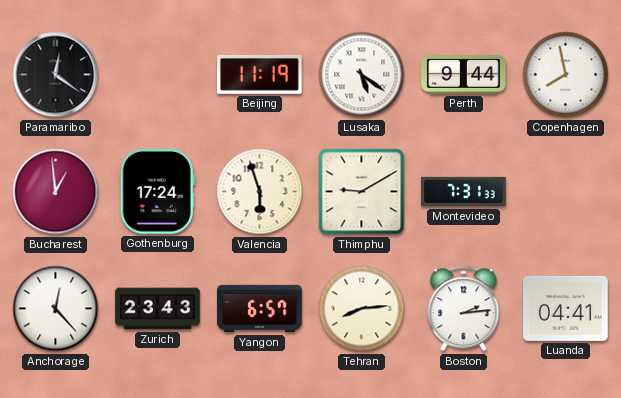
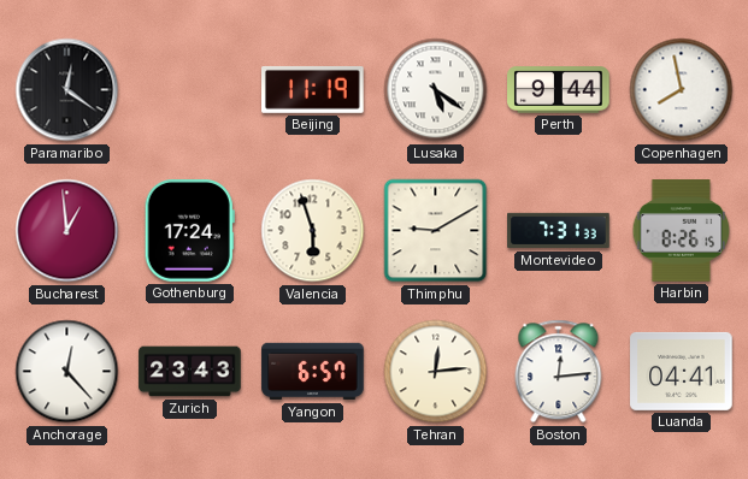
Harbin: none -> 8:26
Tehran: 8:14 -> 12:14
Boston: 2:14 -> 12:14
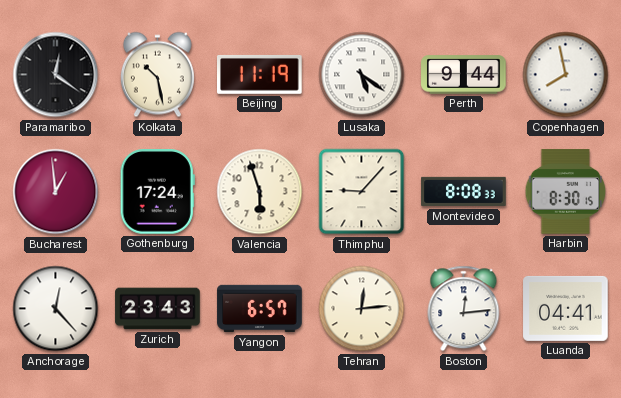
Kolkata: none -> 10:28
Thimphu: 9:10 -> 9:07
Montevideo: 7:31 -> 8:08
Harbin: 8:26 -> 8:30
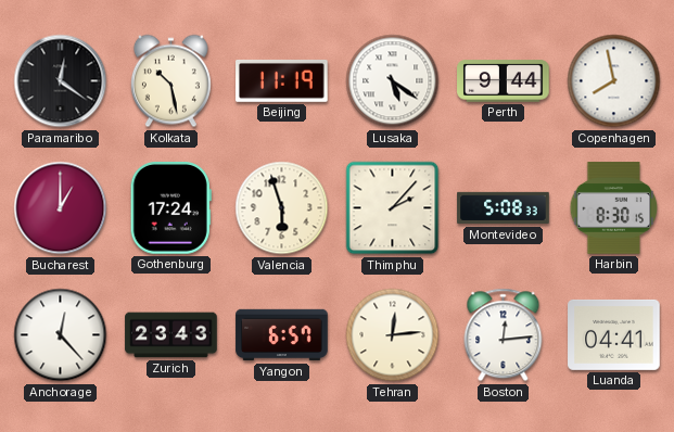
Bucharest: 12:59 -> 1:00
Thimphu: 9:07 -> 2:07
Montevideo: 8:08 -> 5:08
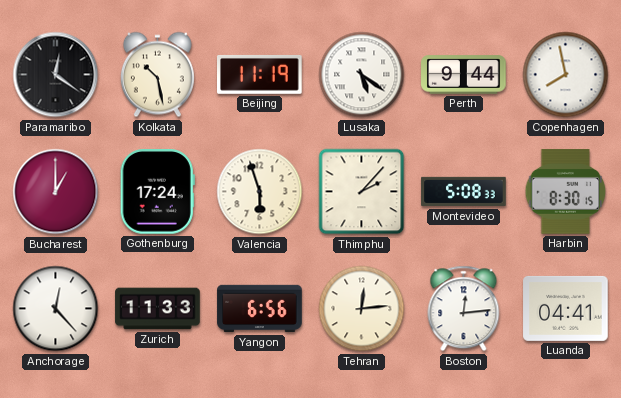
Zurich: 23:43 -> 11:33
Yangon: 6:57 -> 6:56
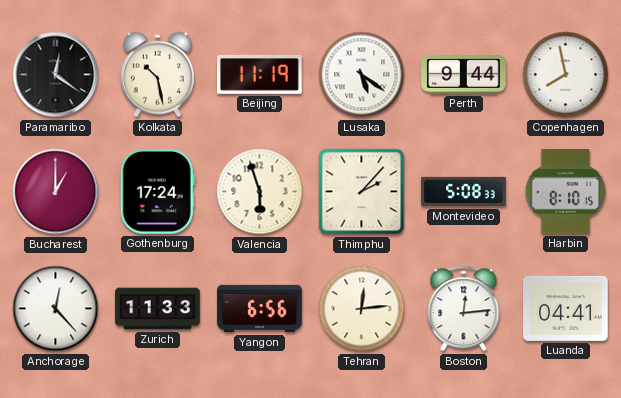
Harbin: 8:30 -> 8:10
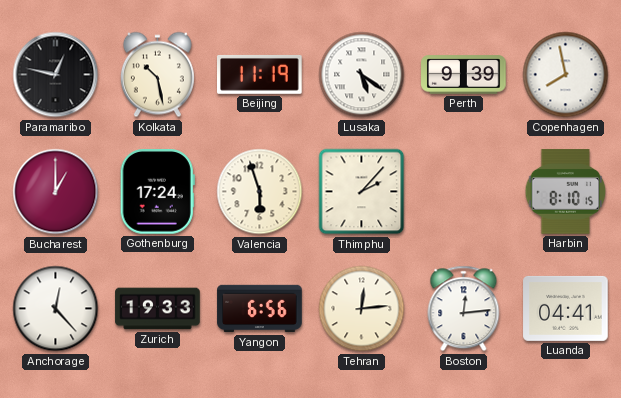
Paramaribo: 12:21 -> 12:47
Perth: 9:44 -> 9:39
Montevideo: 5:08 -> none
Zurich: 11:33 -> 19:33
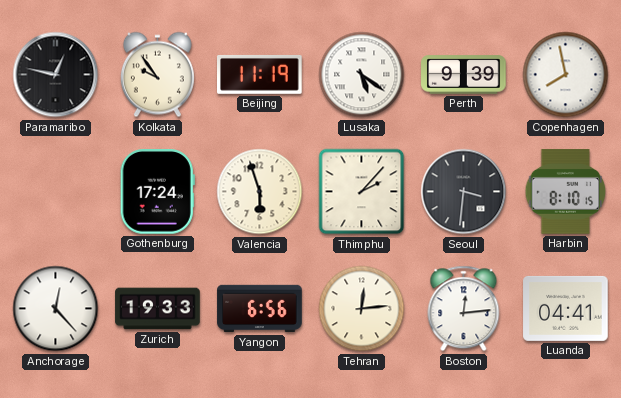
Kolkata: 10:28 -> 9:54
Bucharest: 1:00 -> none
Seoul: none -> 3:31
